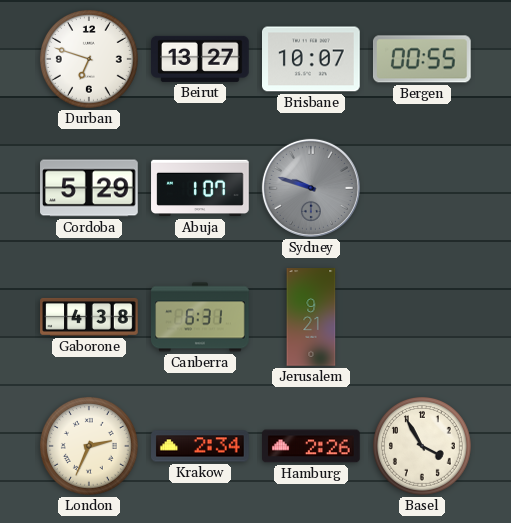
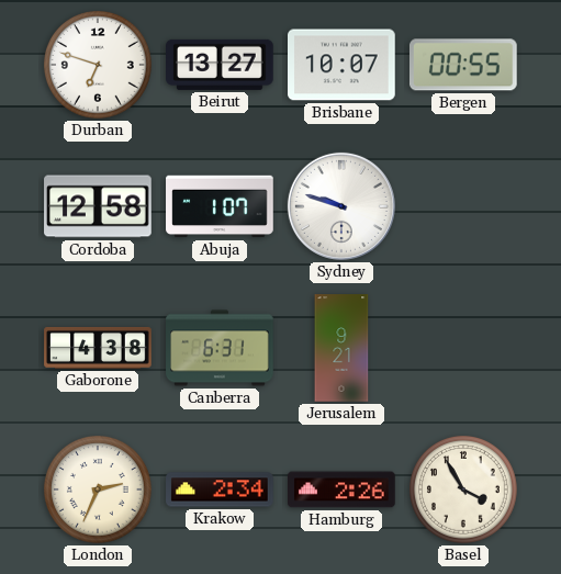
Cordoba: 5:29 -> 12:58
Sydney dial: grey -> white
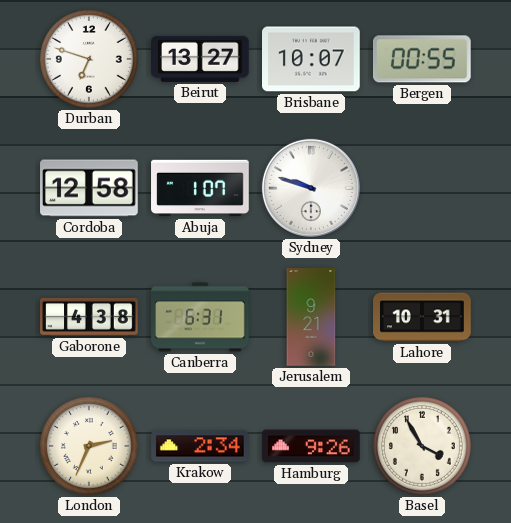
Lahore: none -> 10:31
Hamburg: 2:26 -> 9:26
